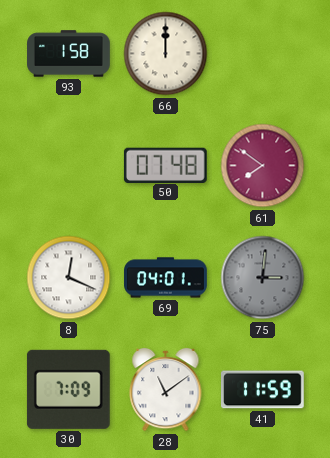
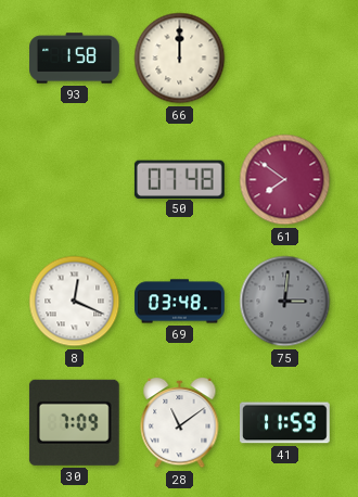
69: 04:01 -> 03:48
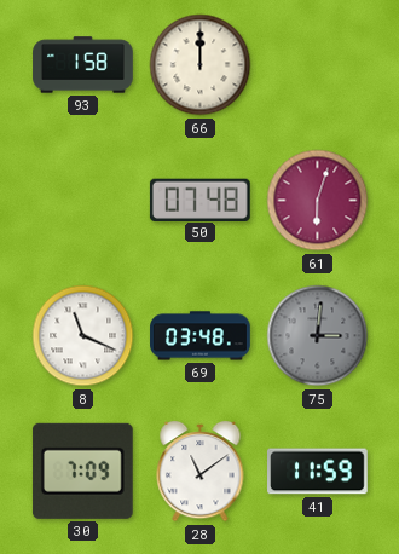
61: 7:51 -> 6:03
8: 12:19 -> 11:19
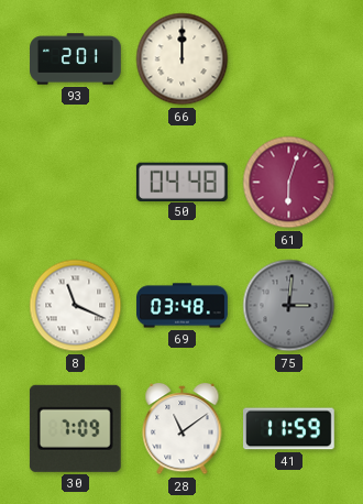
93: 1:58 -> 2:01
50: 07:48 -> 04:48
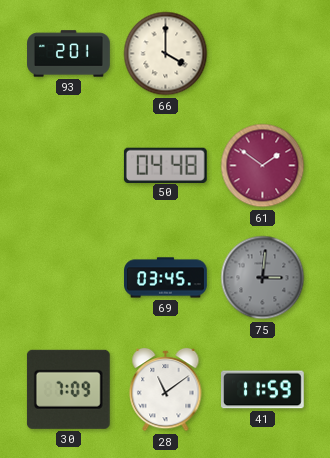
66: 12:00 -> 4:00
61: 6:03 -> 1:51
8: 11:19 -> none
69: 03:48 -> 03:45
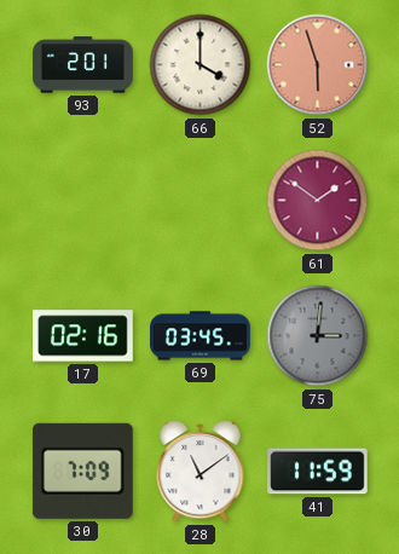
52: none -> 5:57
50: 04:48 -> none
17: none -> 02:16
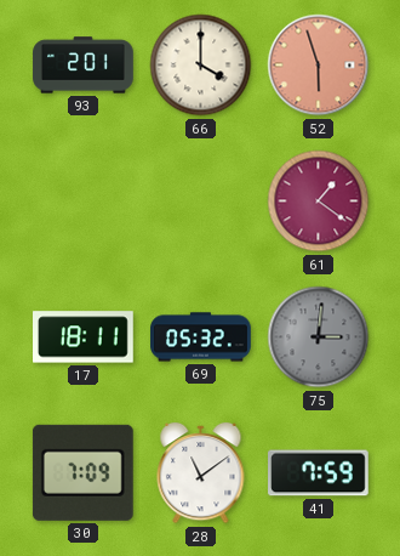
61: 1:51 -> 1:21
17: 02:16 -> 18:11
69: 03:45 -> 05:32
41: 11:59 -> 7:59
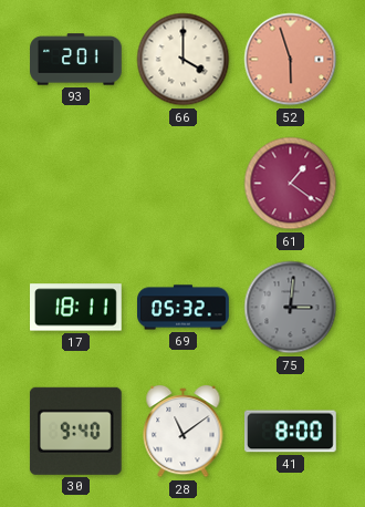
30: 7:09 -> 9:40
41: 7:59 -> 8:00
